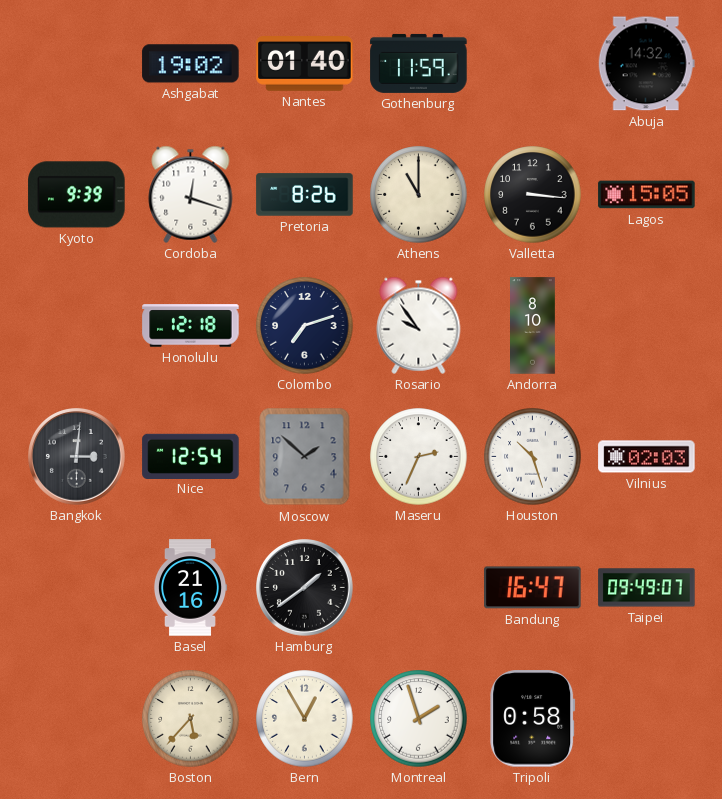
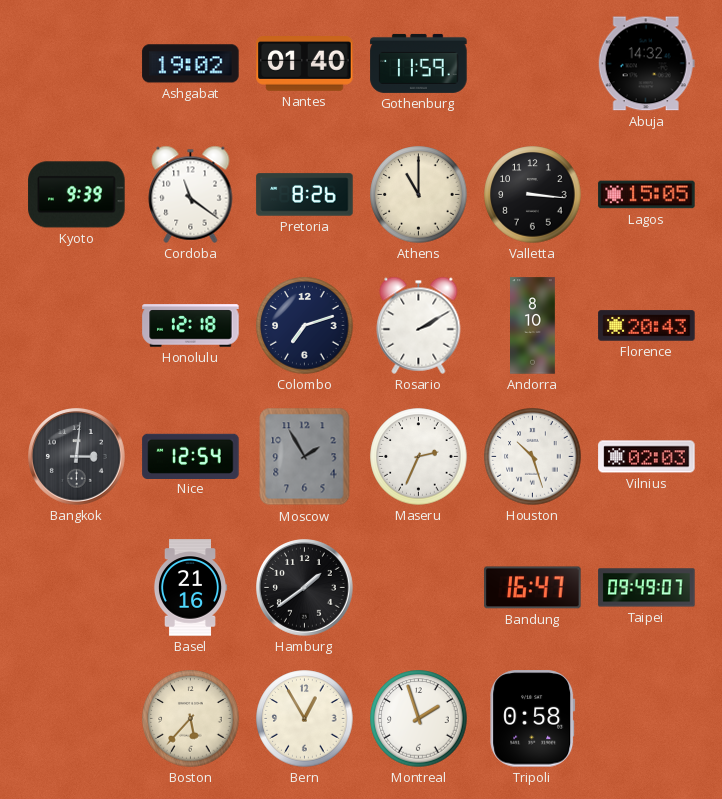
Cordoba: 12:18 -> 11:21
Rosario: 9:54 -> 2:10
Florence: none -> 20:43
Moscow: 1:52 -> 1:55
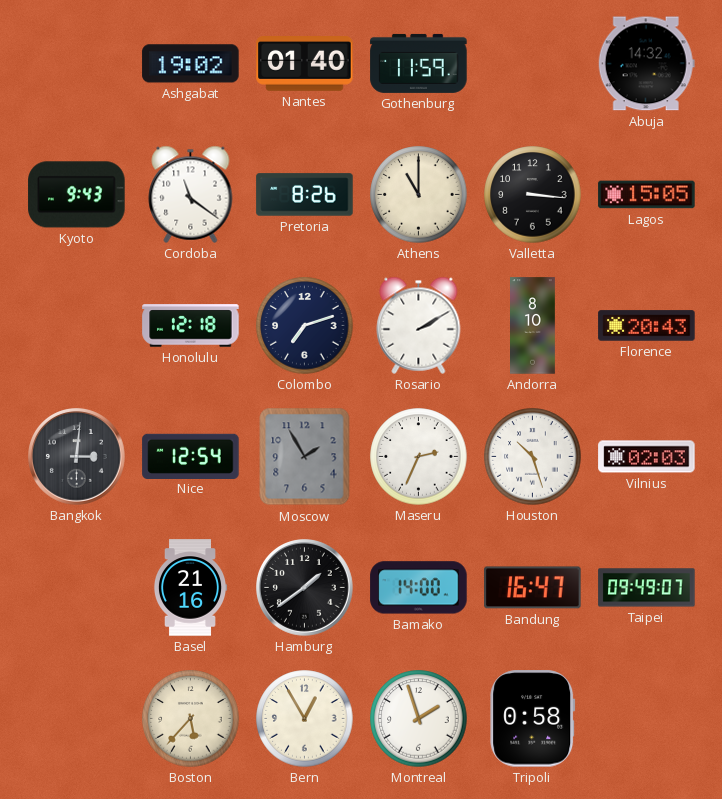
Kyoto: 9:39 -> 9:43
Bamako: none -> 14:00
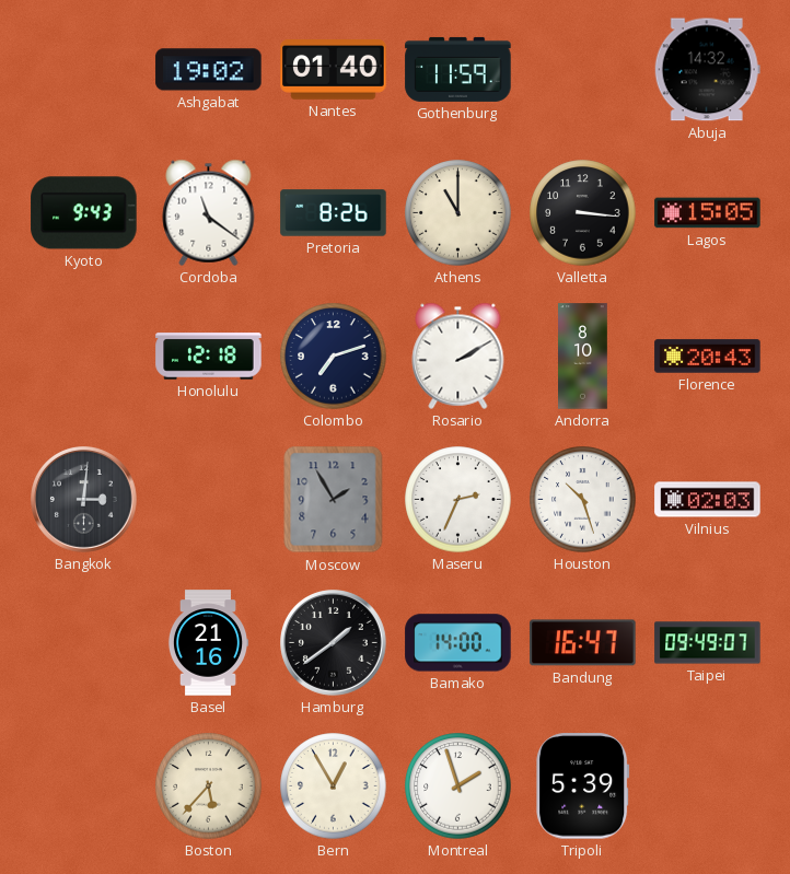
Nice: 12:54 -> none
Tripoli: 0:58 -> 5:39
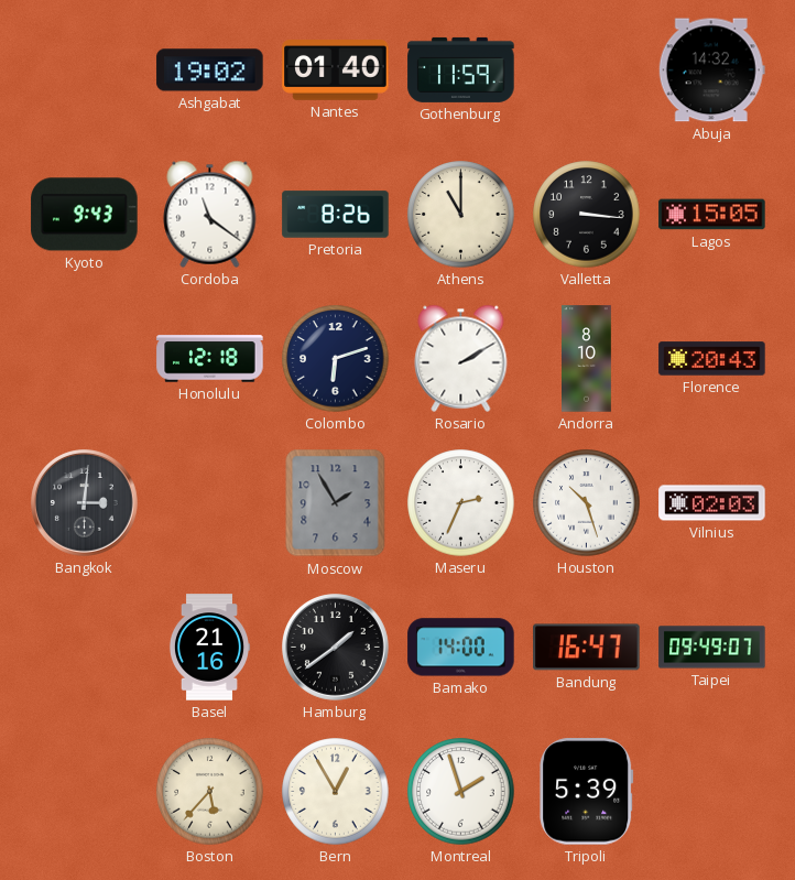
Colombo: 7:12 -> 6:12
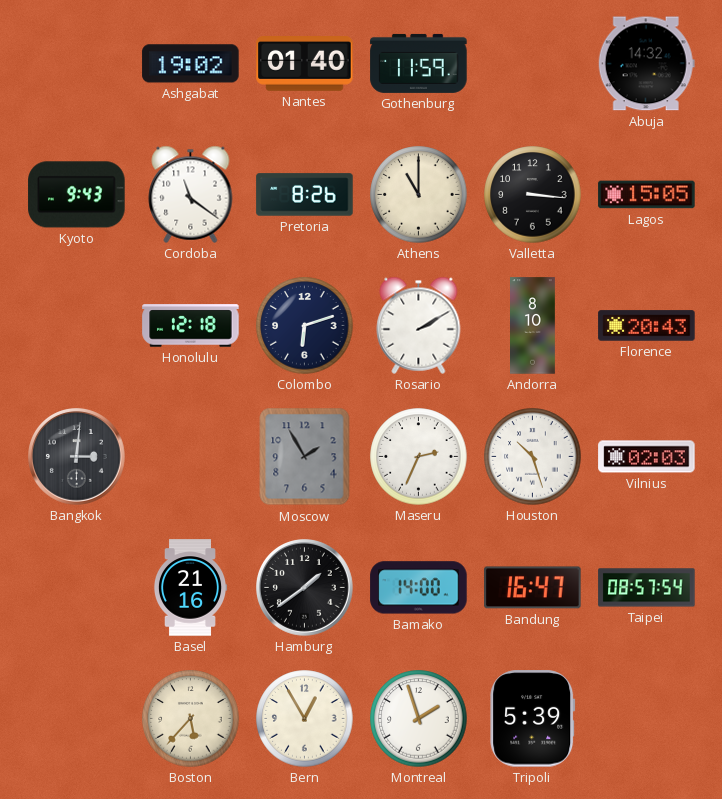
Taipei: 09:49 -> 08:57
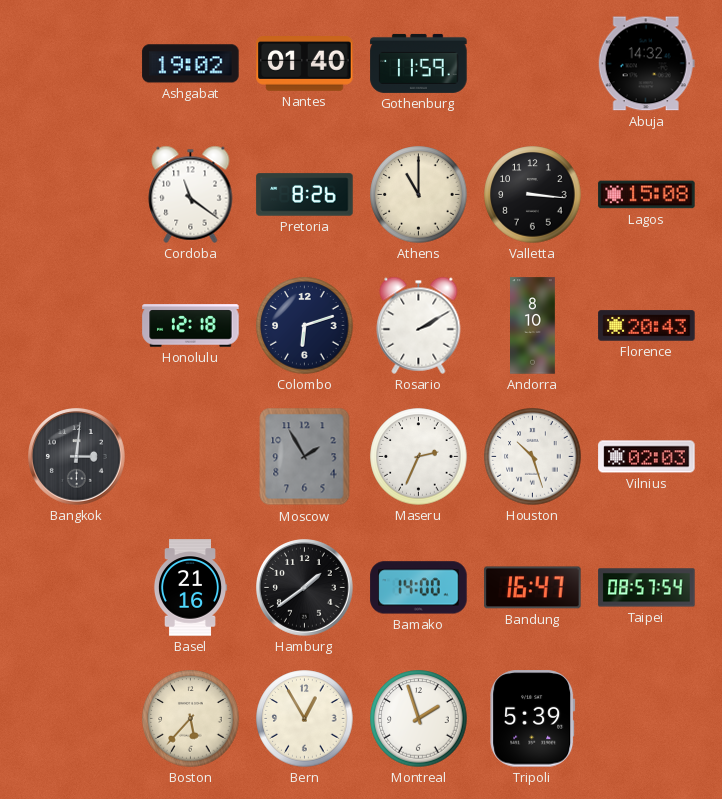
Kyoto: 9:43 -> none
Lagos: 15:05 -> 15:08
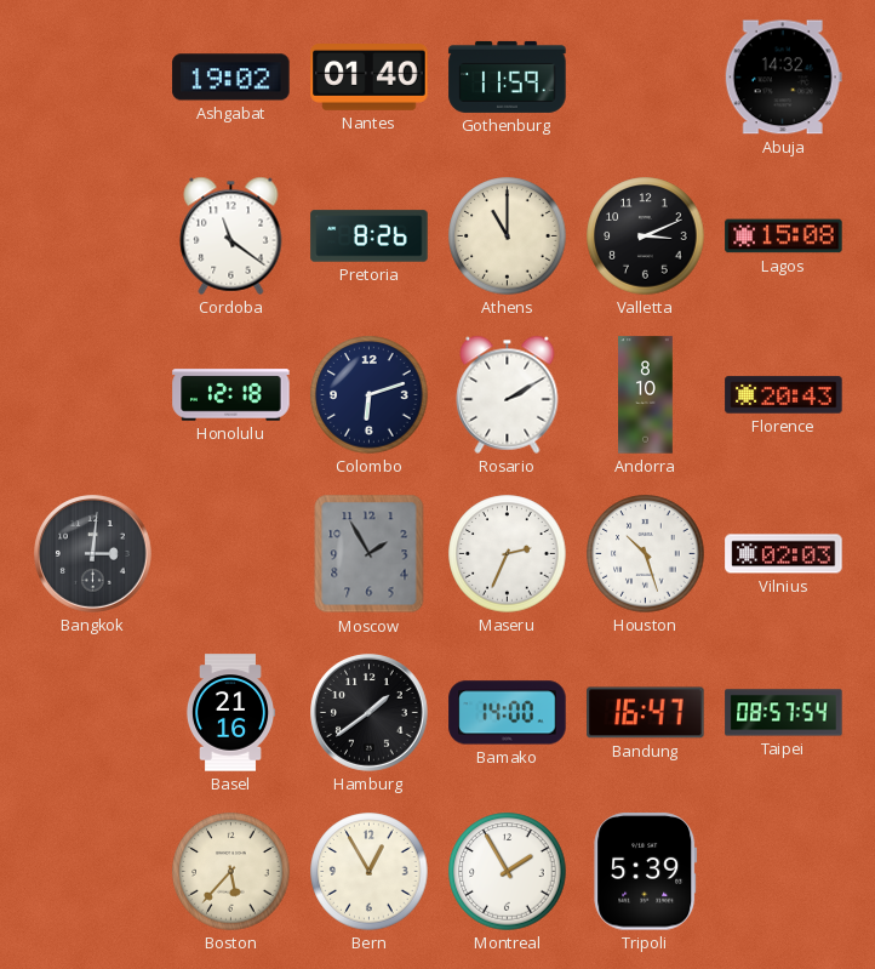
Valletta: 3:16 -> 3:11
Montreal: 1:57 -> 1:55
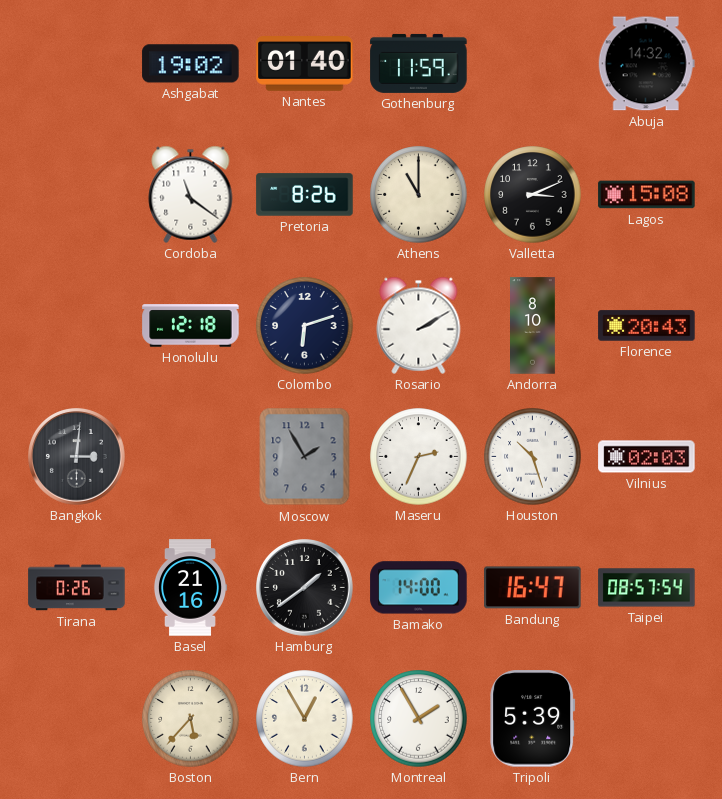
Tirana: none -> 0:26
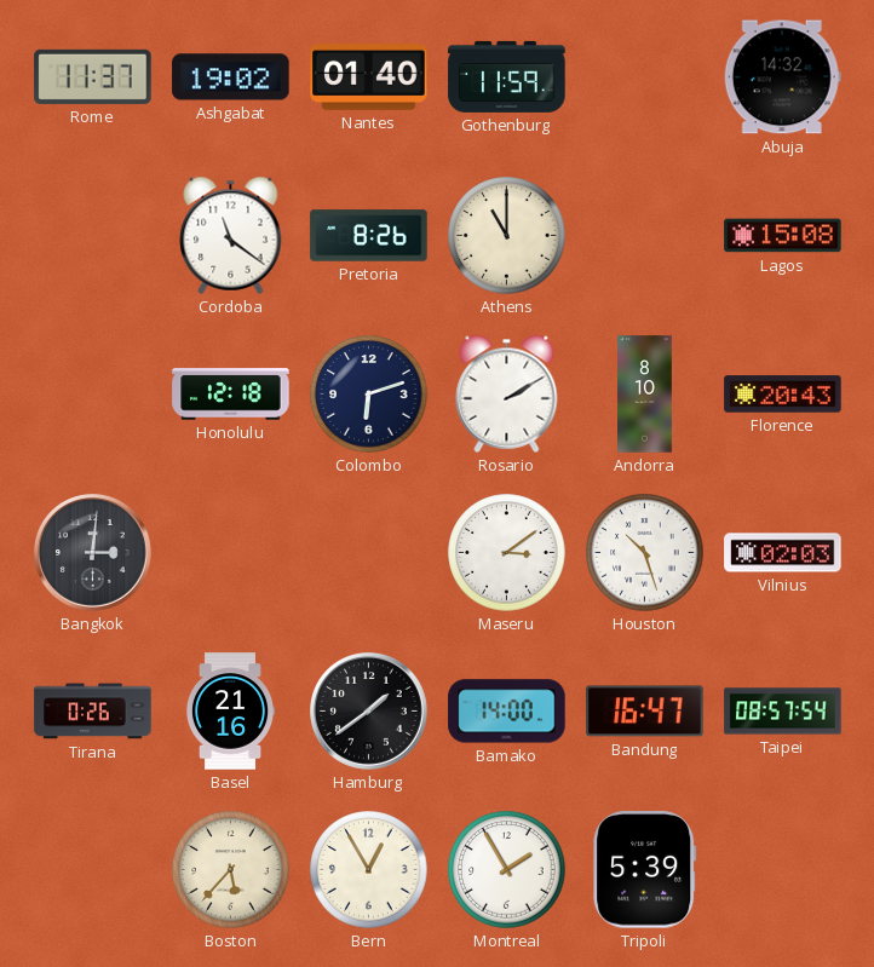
Rome: none -> 11:37
Valletta: 3:11 -> none
Moscow: 1:55 -> none
Maseru: 2:34 -> 3:09
